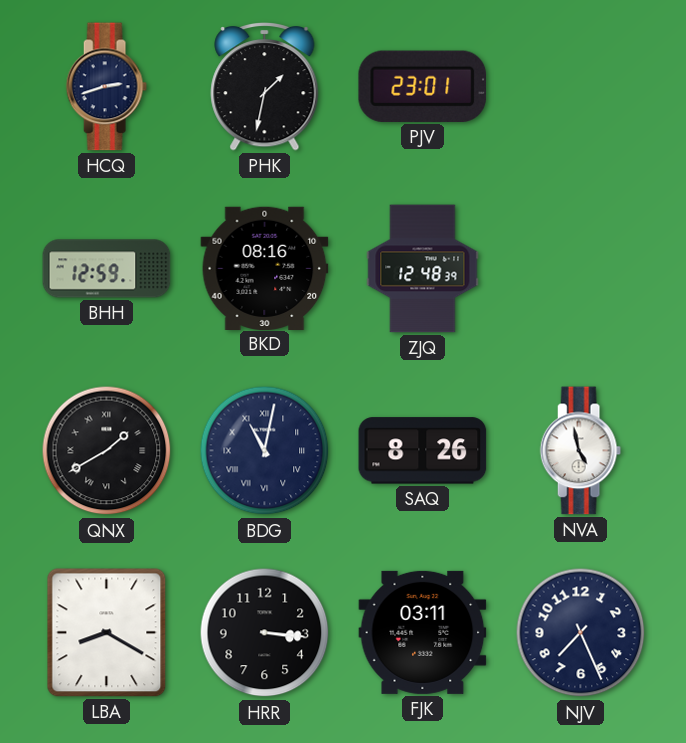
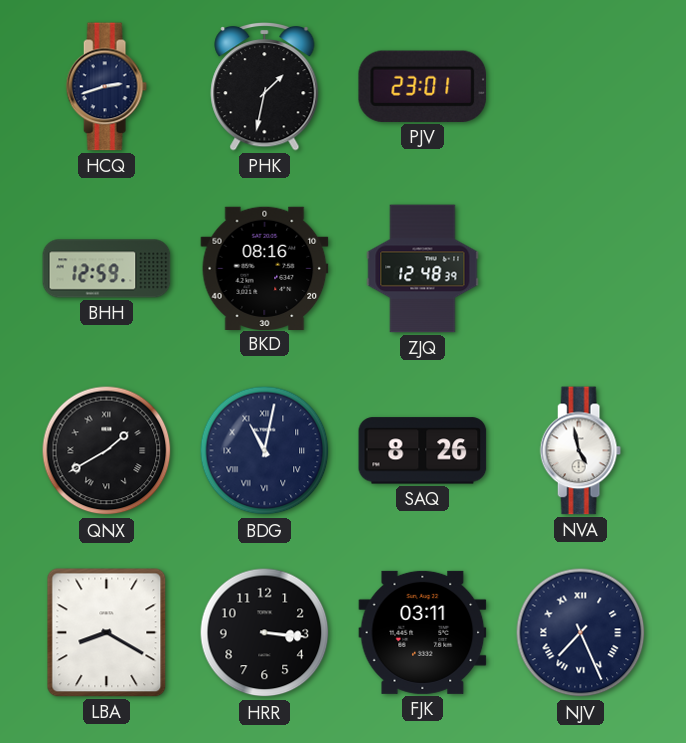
NJV numerals: Arabic -> Roman
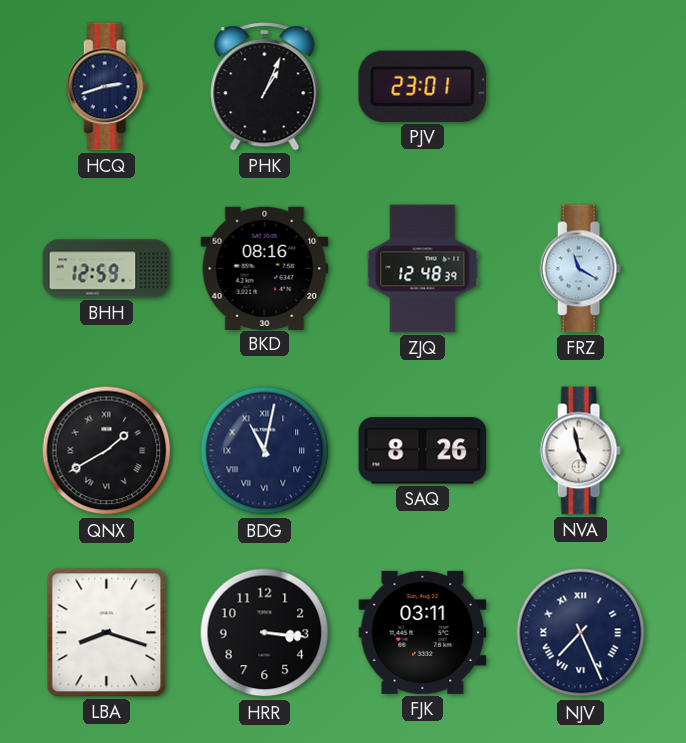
PHK: 1:32 -> 1:04
FRZ: none -> 11:20
LBA: 8:20 -> 8:18
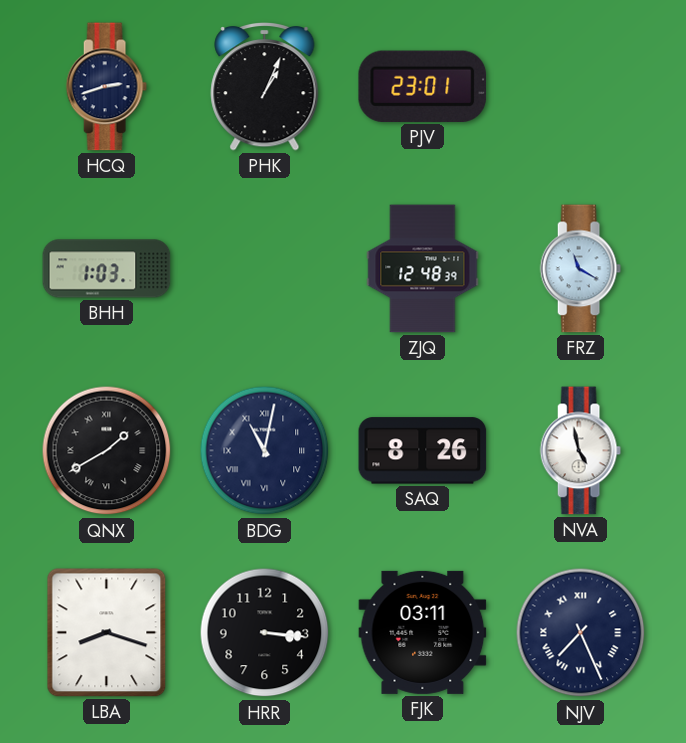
BHH: 12:59 -> 1:03
BKD: 08:16 -> none
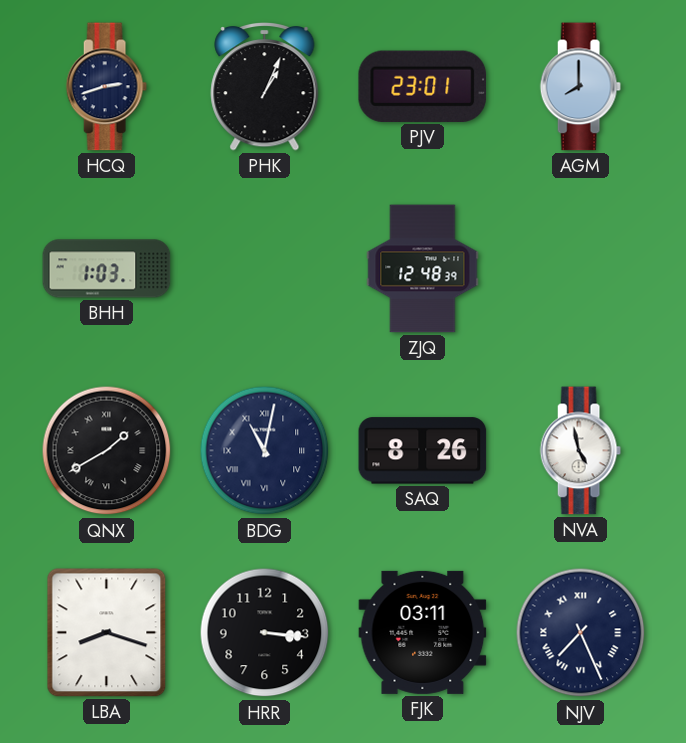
AGM: none -> 8:00
FRZ: 11:20 -> none
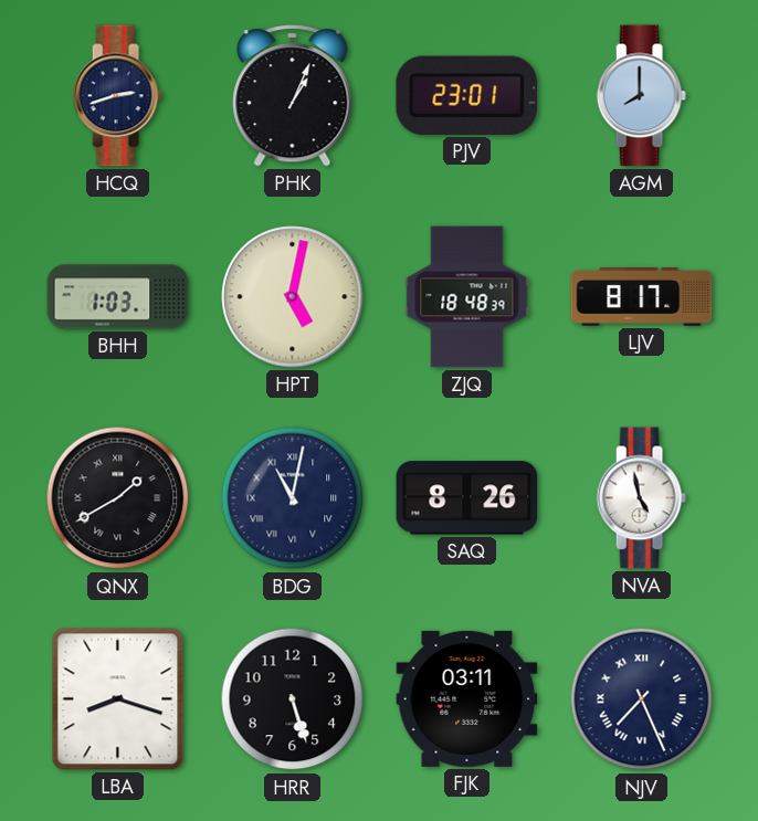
HPT: none -> 5:02
ZJQ: 12:48 -> 18:48
LJV: none -> 8:17
HRR: 3:16 -> 5:27
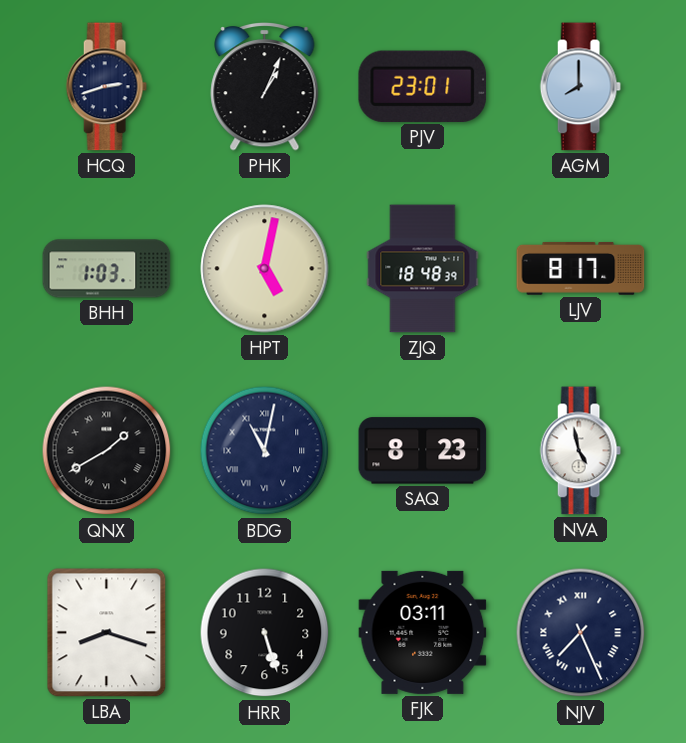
SAQ: 8:26 -> 8:23
